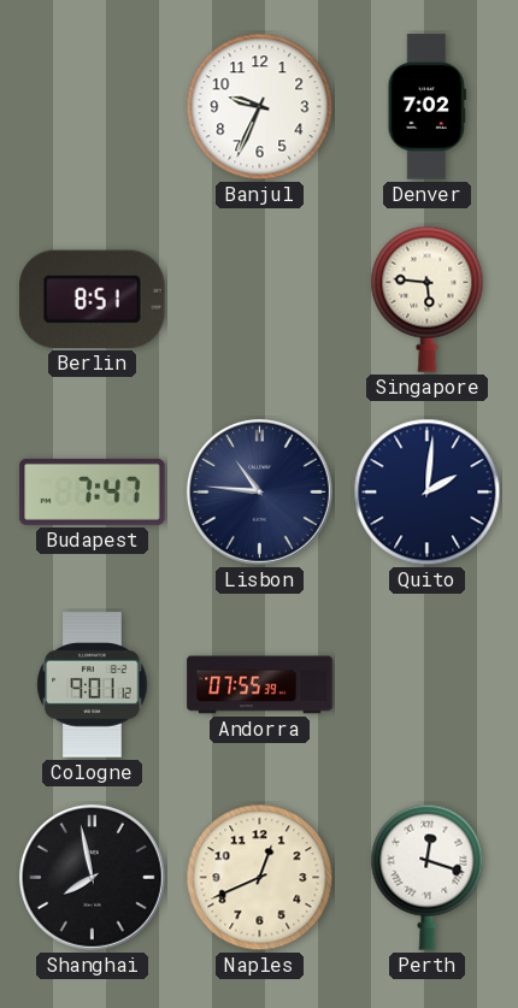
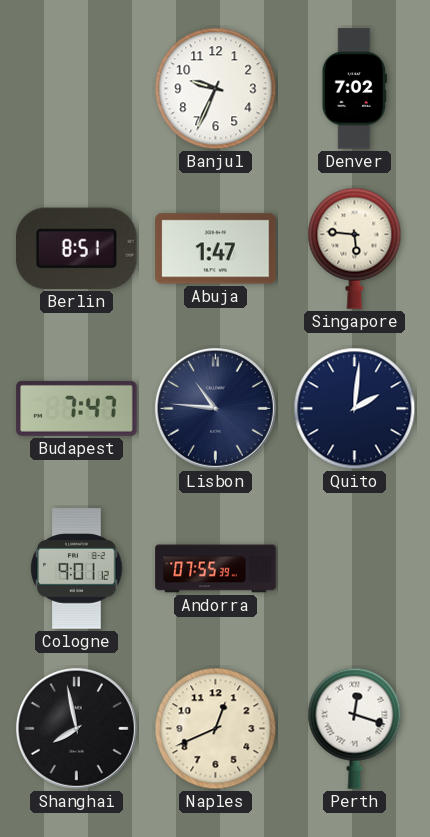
Abuja: none -> 1:47
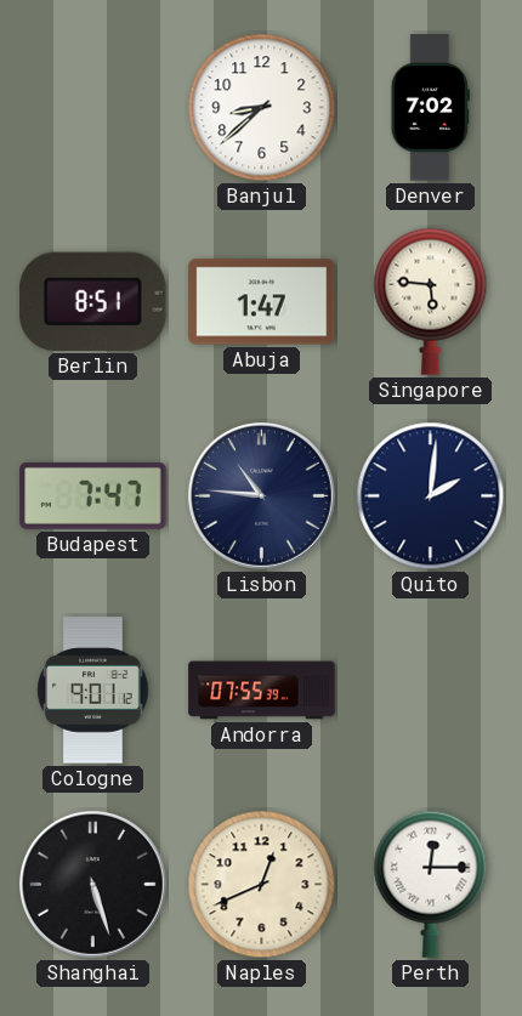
Banjul: 9:34 -> 8:38
Shanghai: 7:58 -> 5:27
Perth: 12:18 -> 12:15
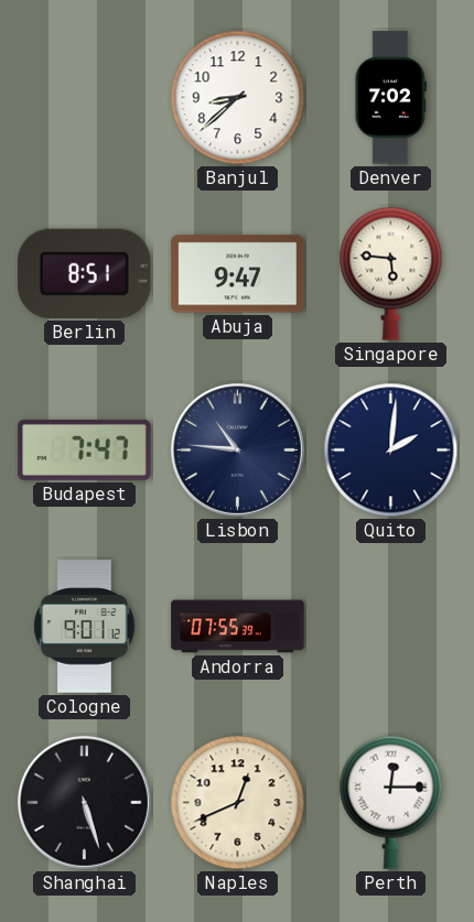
Abuja: 1:47 -> 9:47
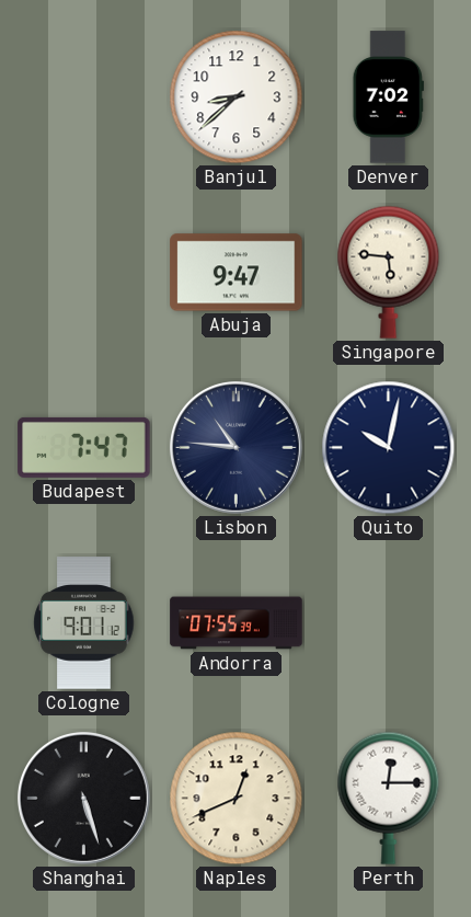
Berlin: 8:51 -> none
Quito: 2:01 -> 10:02
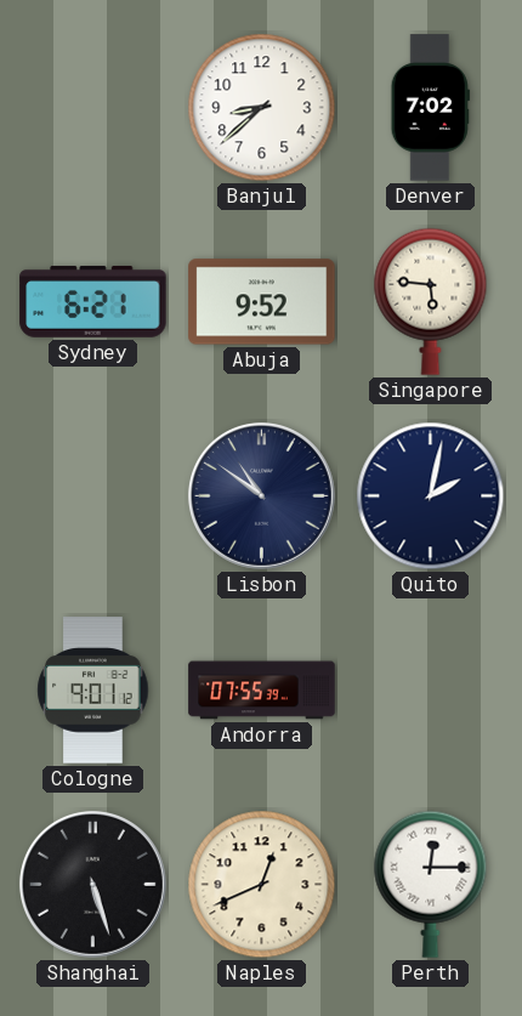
Sydney: none -> 6:21
Abuja: 9:47 -> 9:52
Budapest: 7:47 -> none
Lisbon: 10:46 -> 10:51
Quito: 10:02 -> 2:02
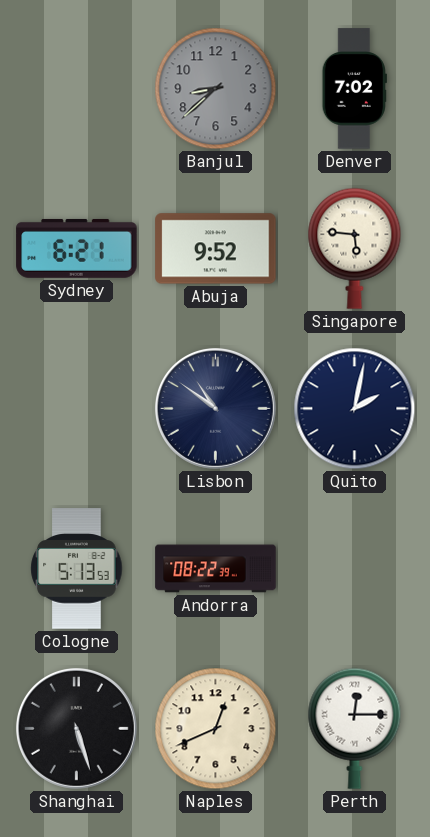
Banjul dial: white -> grey
Cologne: 9:01 -> 5:13
Andorra: 07:55 -> 08:22
